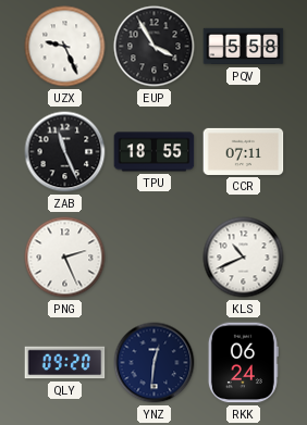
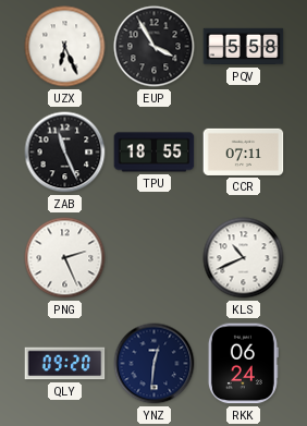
UZX: 9:26 -> 6:26
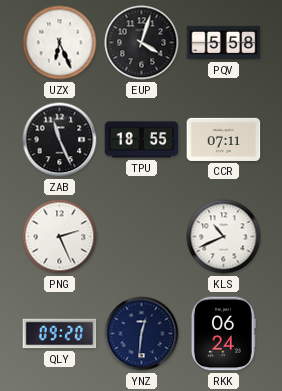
EUP: 3:55 -> 4:03
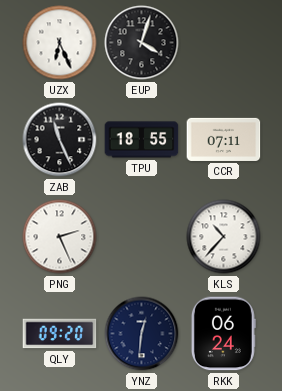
PQV: 5:58 -> none
KLS: 10:41 -> 10:37
